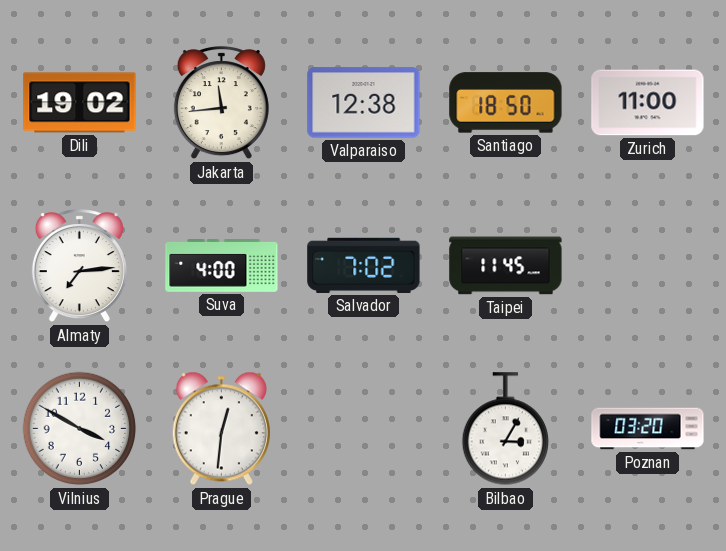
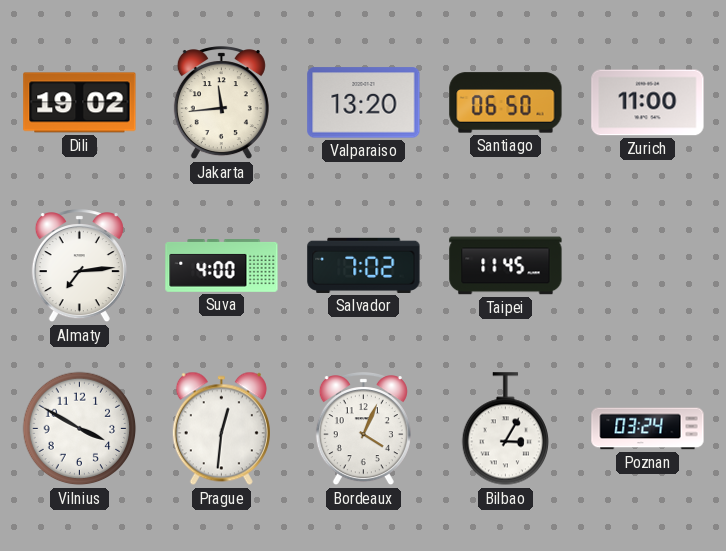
Valparaiso: 12:38 -> 13:20
Santiago: 18:50 -> 06:50
Bordeaux: none -> 4:04
Poznan: 03:20 -> 03:24
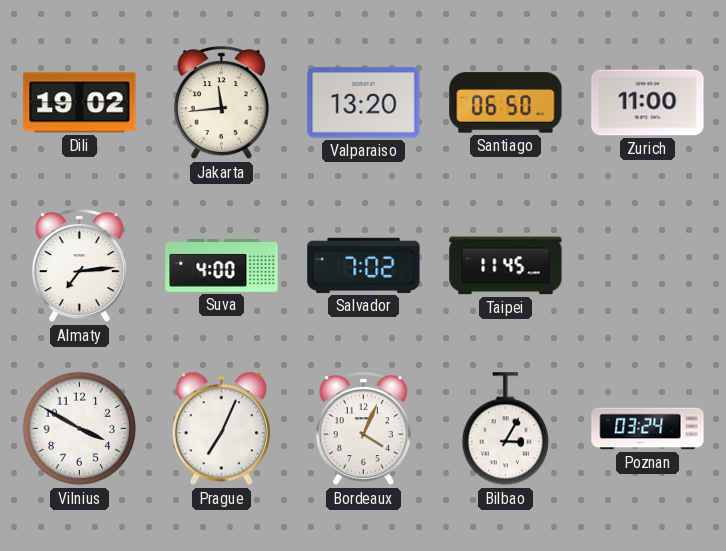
Prague: 12:31 -> 7:04
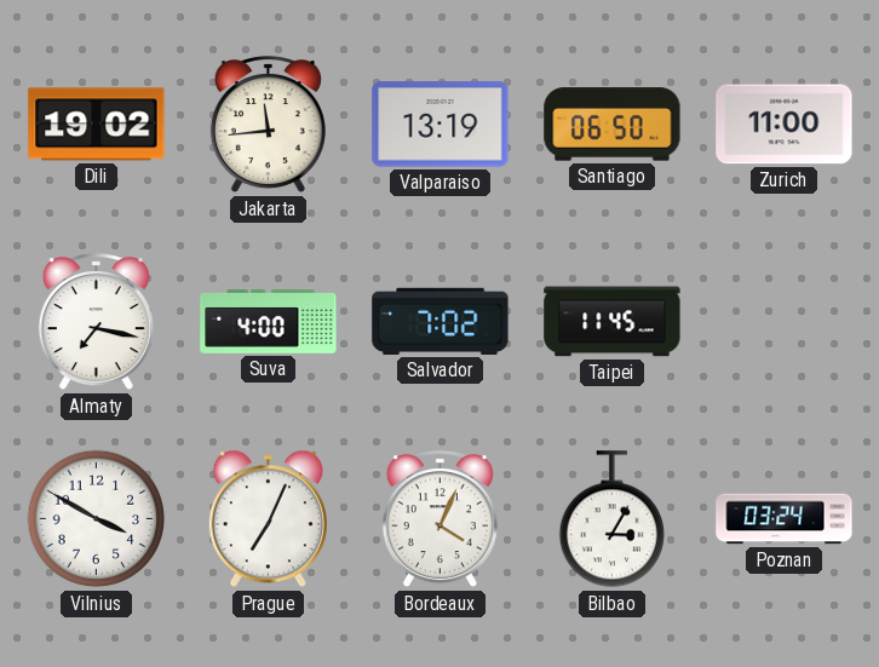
Valparaiso: 13:20 -> 13:19
Almaty: 7:14 -> 7:17
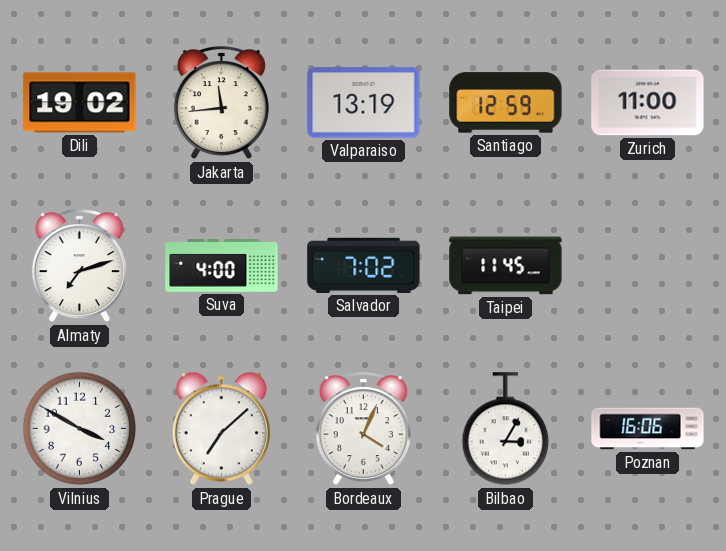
Santiago: 06:50 -> 12:59
Almaty: 7:17 -> 7:12
Prague: 7:04 -> 7:08
Poznan: 03:24 -> 16:06
